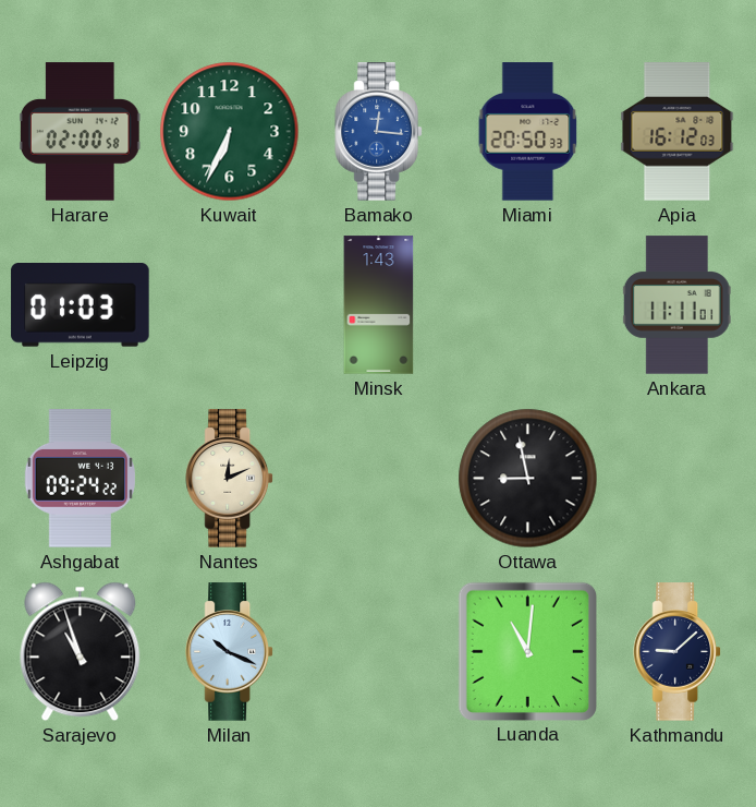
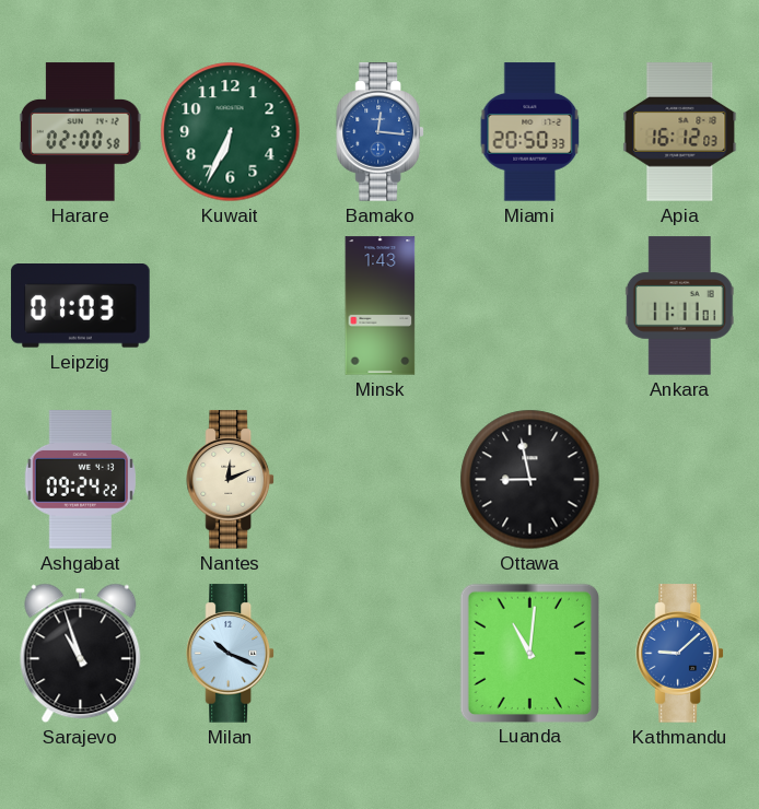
Kathmandu dial: navy -> blue
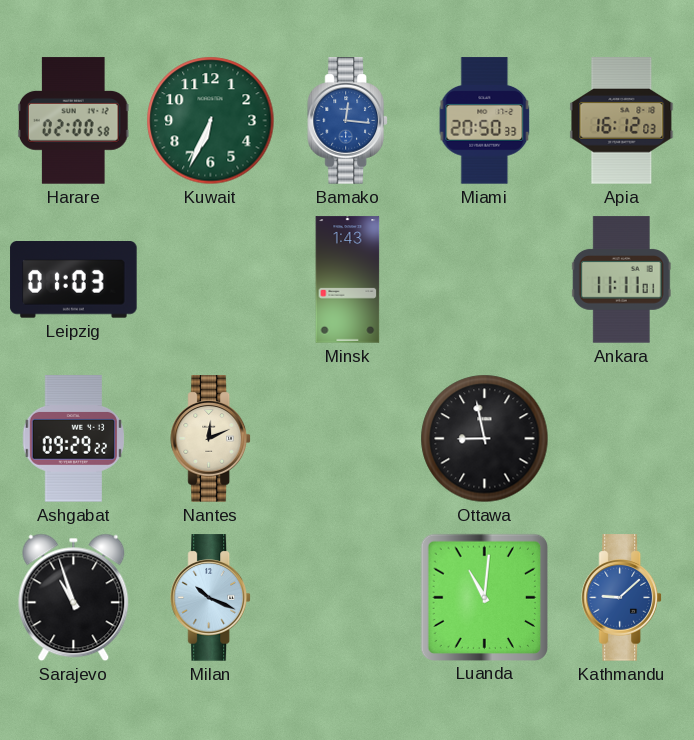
Ashgabat: 09:24 -> 09:29
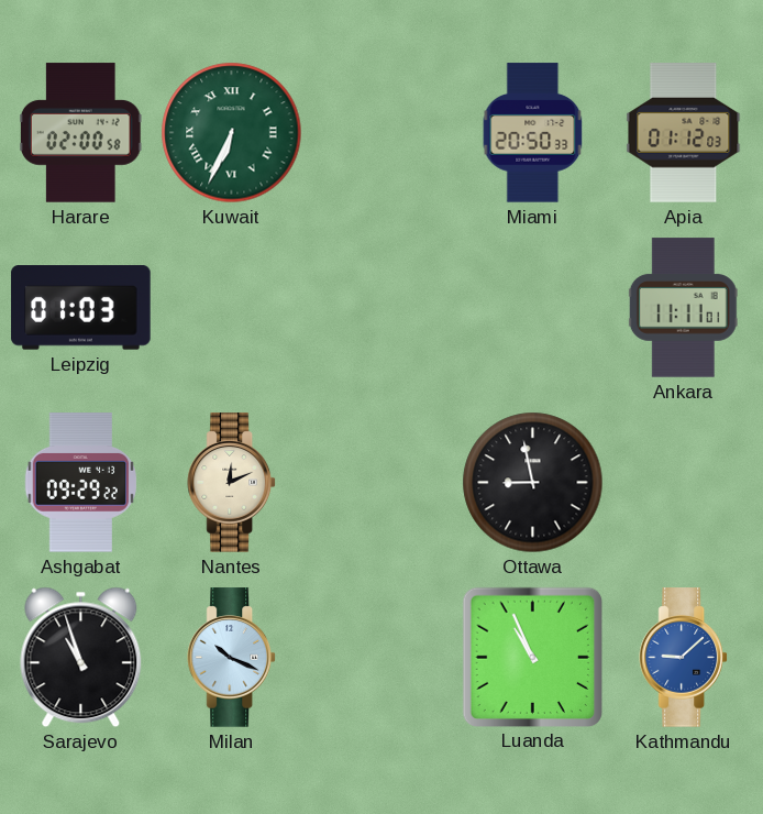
Kuwait numerals: Arabic -> Roman
Bamako: 12:16 -> none
Apia: 16:12 -> 01:12
Minsk: 1:43 -> none
Luanda: 11:01 -> 10:56
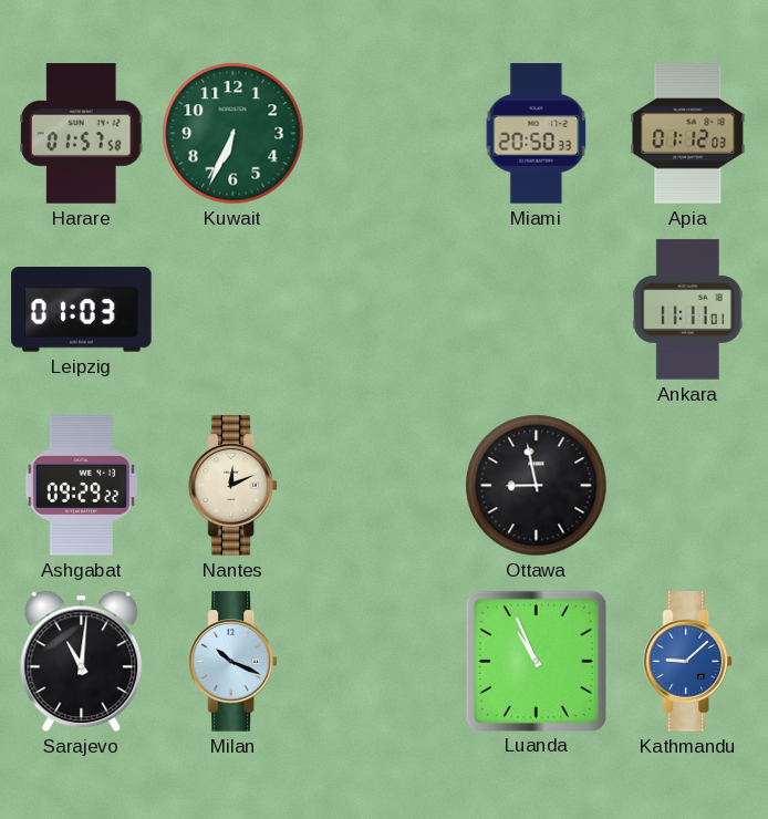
Harare: 02:00 -> 01:57
Kuwait numerals: Roman -> Arabic
Sarajevo: 10:57 -> 11:01
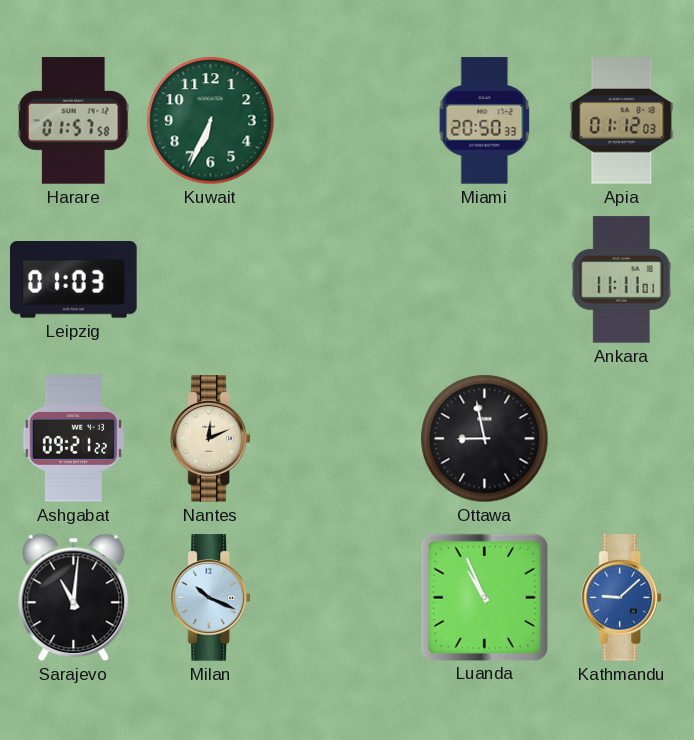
Ashgabat: 09:29 -> 09:21
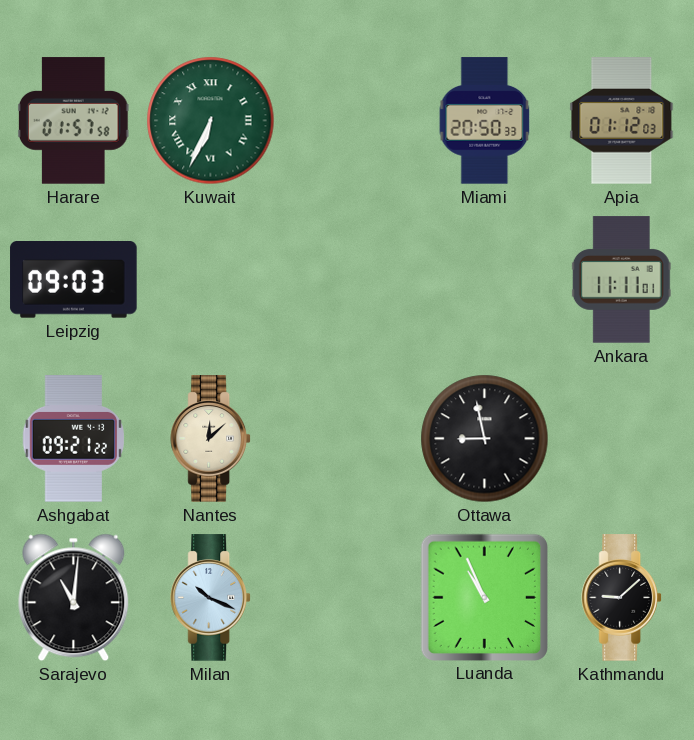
Kuwait numerals: Arabic -> Roman
Leipzig: 01:03 -> 09:03
Nantes: 12:11 -> 12:08
Kathmandu dial: blue -> black
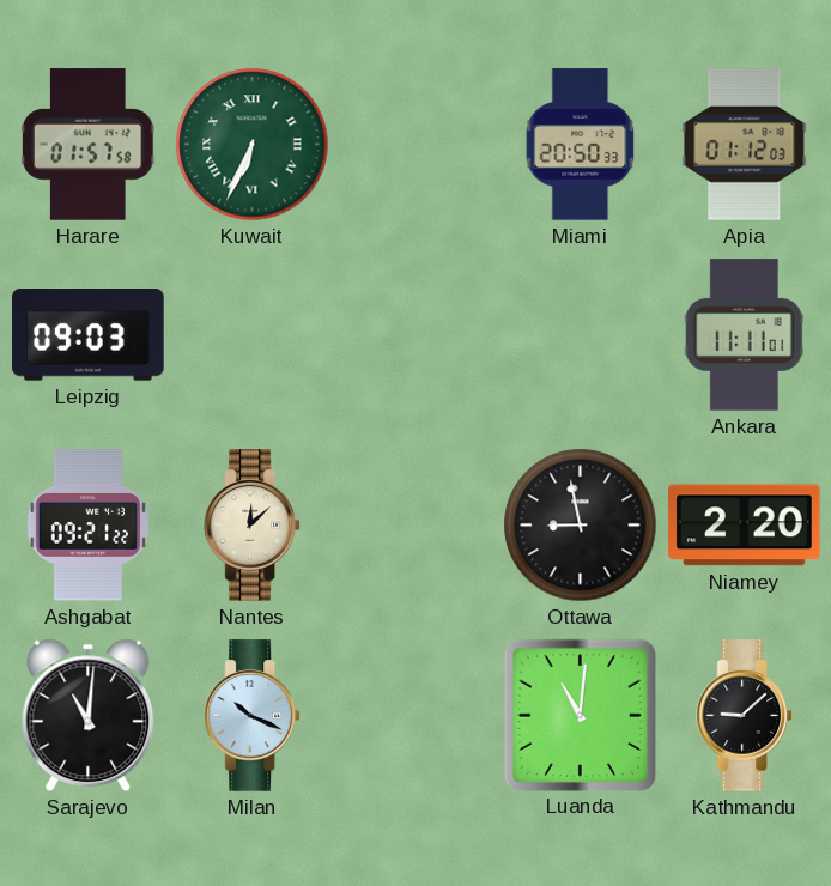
Niamey: none -> 2:20
Luanda: 10:56 -> 11:01
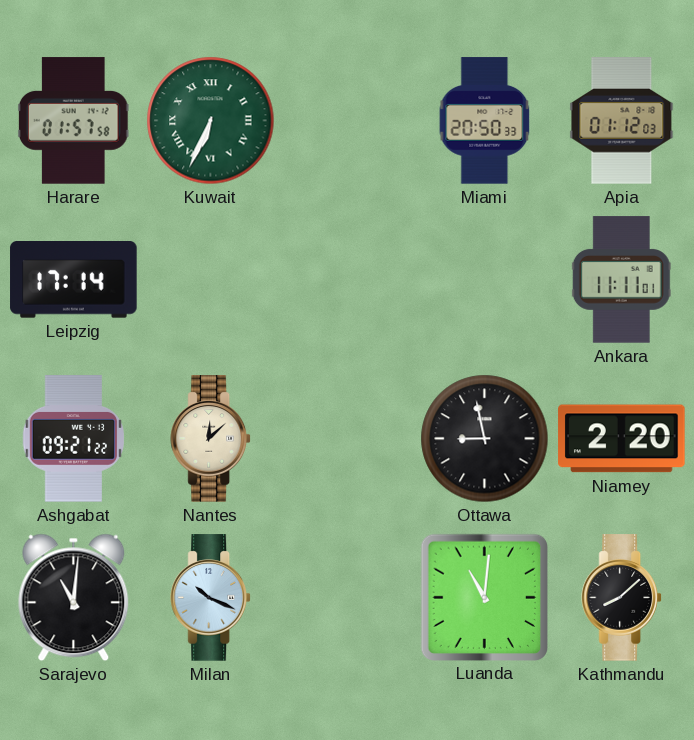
Leipzig: 09:03 -> 17:14
Kathmandu: 9:08 -> 8:08
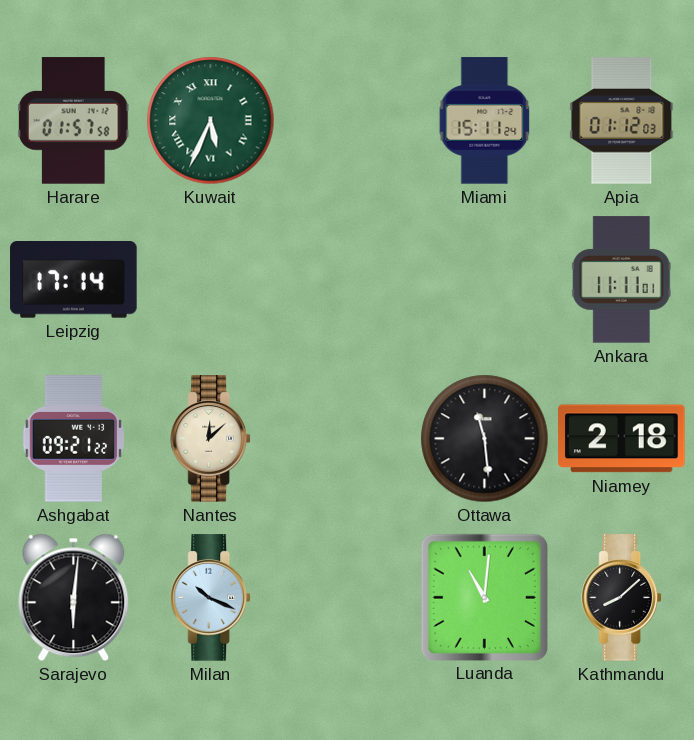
Kuwait: 6:34 -> 5:34
Miami: 20:50 -> 15:11
Ottawa: 8:58 -> 11:29
Niamey: 2:20 -> 2:18
Sarajevo: 11:01 -> 6:01
